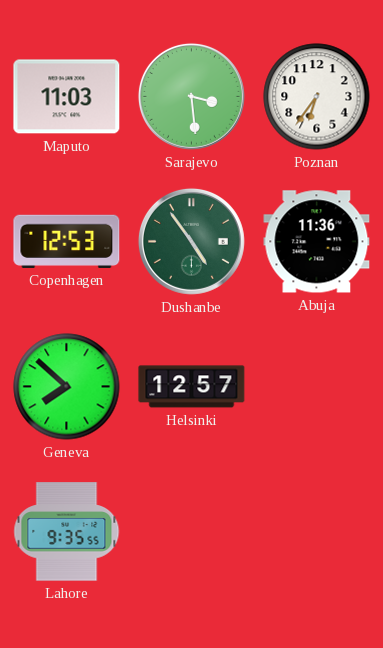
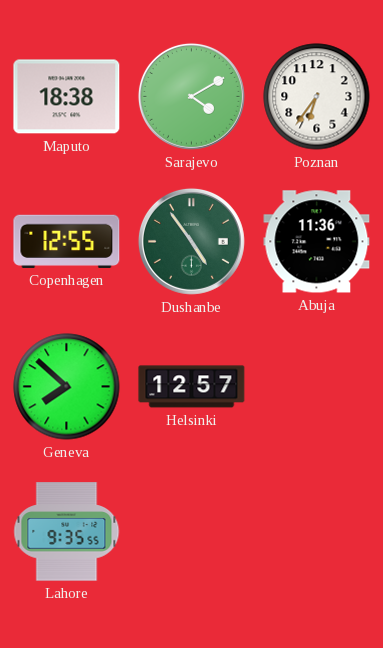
Maputo: 11:03 -> 18:38
Sarajevo: 3:29 -> 4:10
Copenhagen: 12:53 -> 12:55
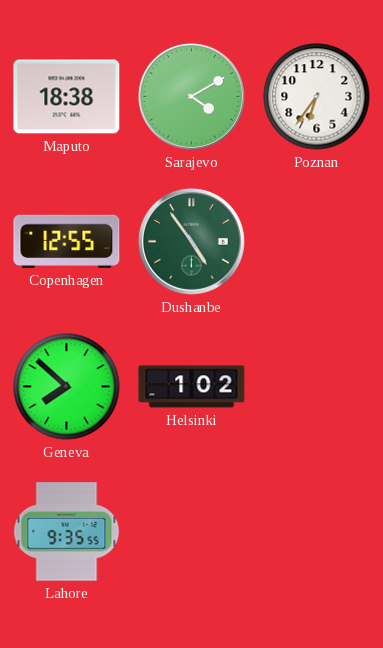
Abuja: 11:36 -> none
Helsinki: 12:57 -> 1:02
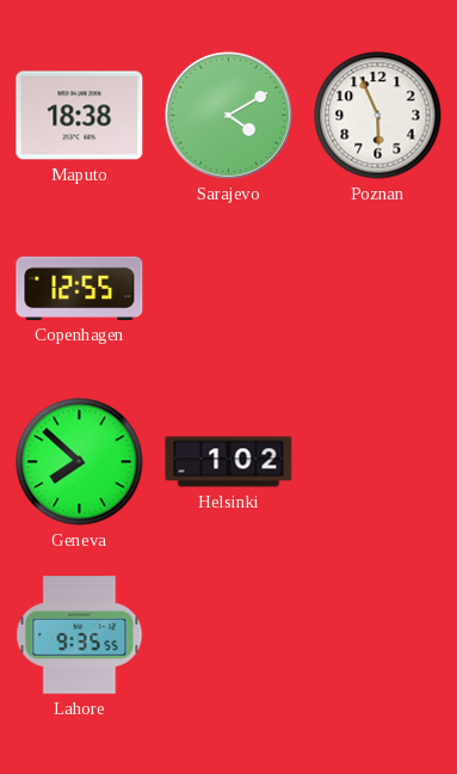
Poznan: 6:36 -> 5:56
Dushanbe: 4:54 -> none
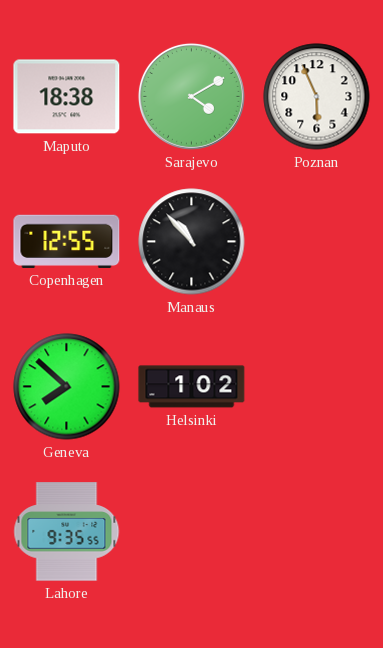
Manaus: none -> 10:53
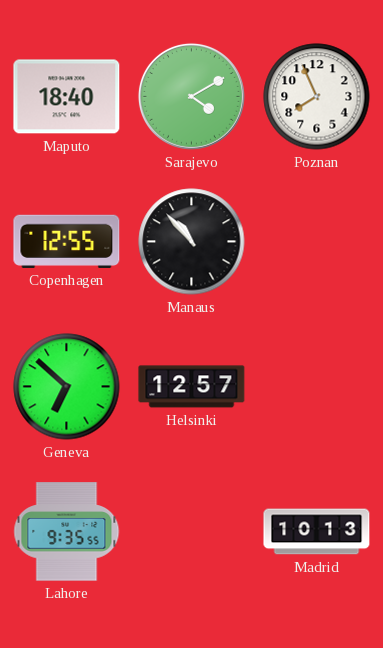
Maputo: 18:38 -> 18:40
Poznan: 5:56 -> 7:56
Geneva: 7:52 -> 6:52
Helsinki: 1:02 -> 12:57
Madrid: none -> 10:13
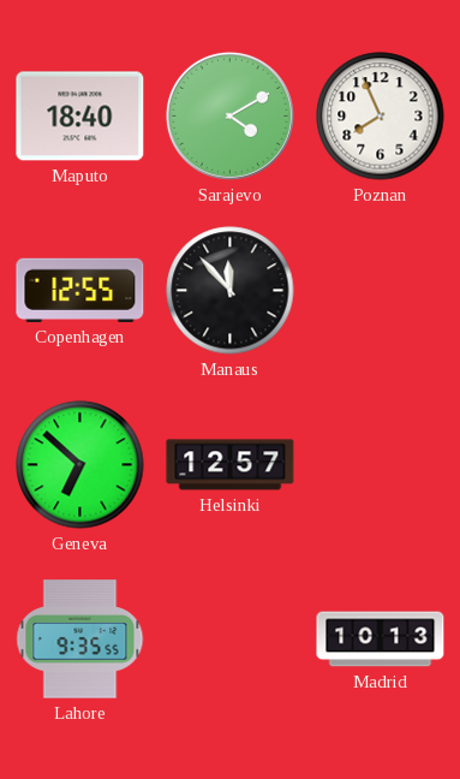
Manaus: 10:53 -> 11:53
